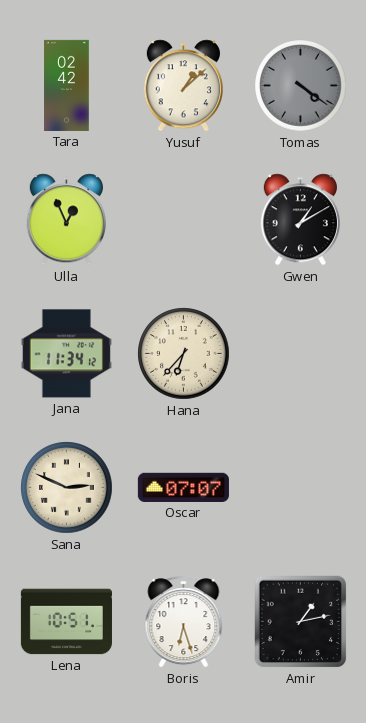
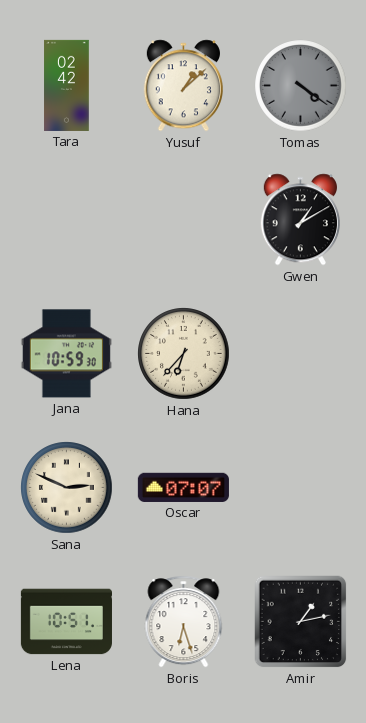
Ulla: 12:56 -> none
Jana: 11:34 -> 10:59
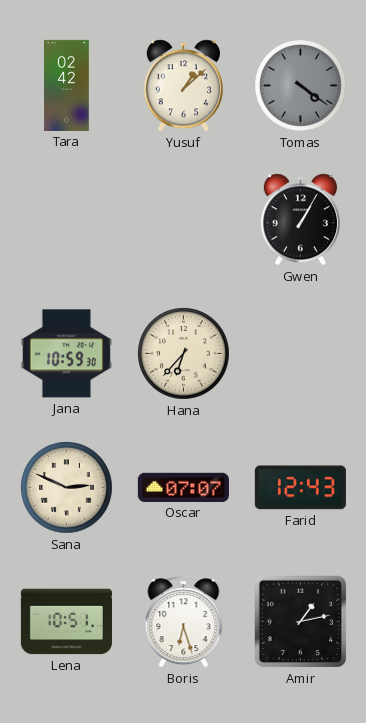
Gwen: 1:10 -> 1:05
Farid: none -> 12:43
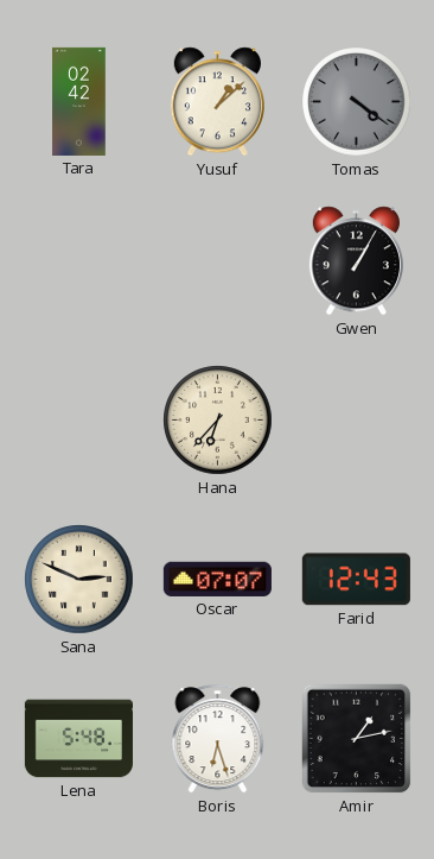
Jana: 10:59 -> none
Lena: 10:51 -> 5:48
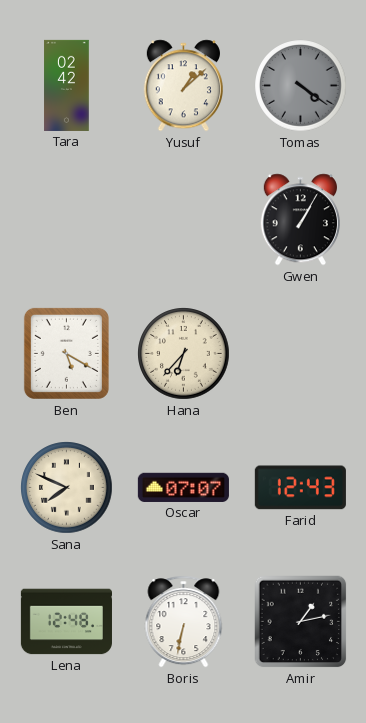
Ben: none -> 5:20
Sana: 2:49 -> 7:49
Lena: 5:48 -> 12:48
Boris: 6:27 -> 6:32
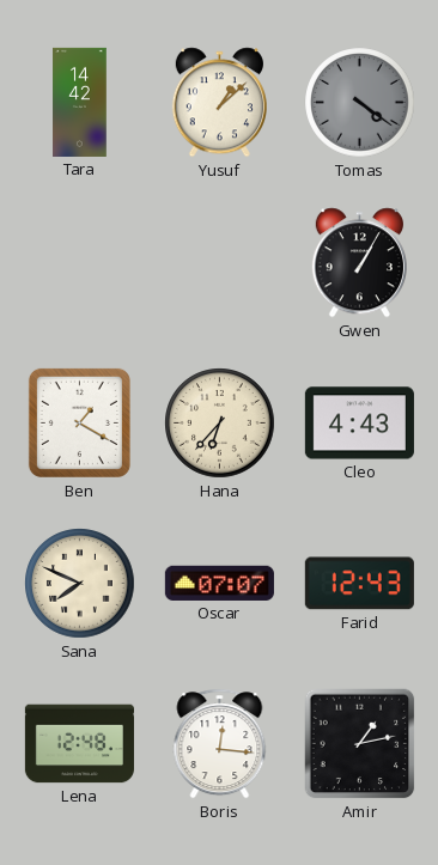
Tara: 02:42 -> 14:42
Ben: 5:20 -> 1:20
Cleo: none -> 4:43
Boris: 6:32 -> 12:16
